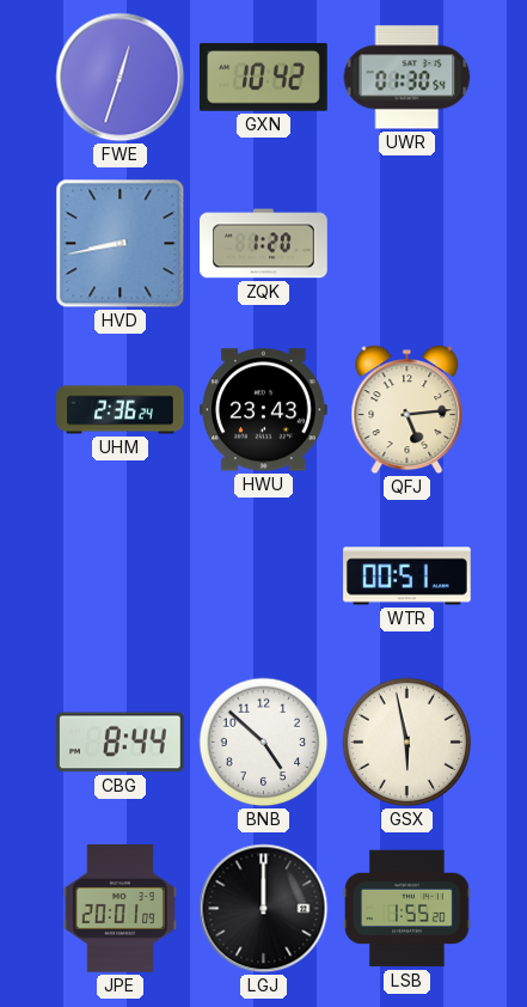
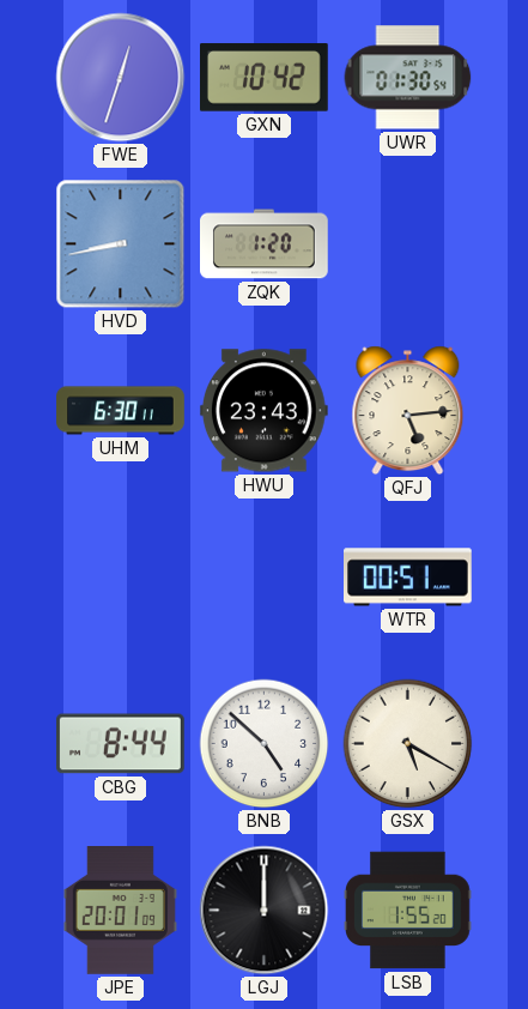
UHM: 2:36 -> 6:30
GSX: 5:58 -> 5:20
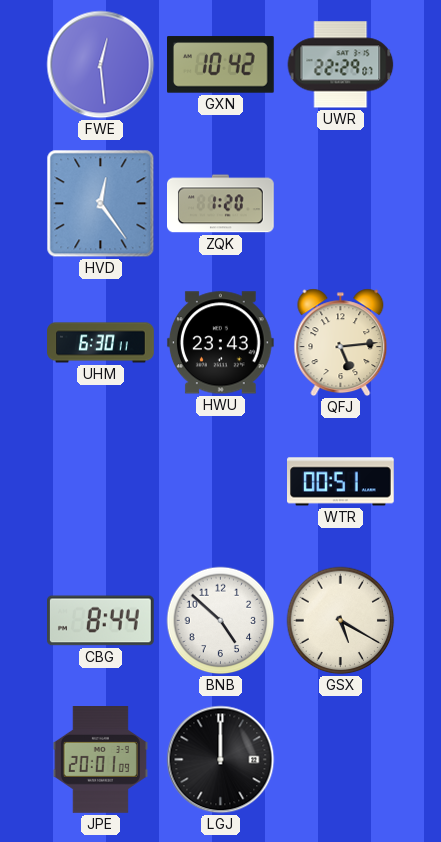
FWE: 12:33 -> 12:29
UWR: 01:30 -> 22:29
HVD: 8:43 -> 12:24
LSB: 1:55 -> none
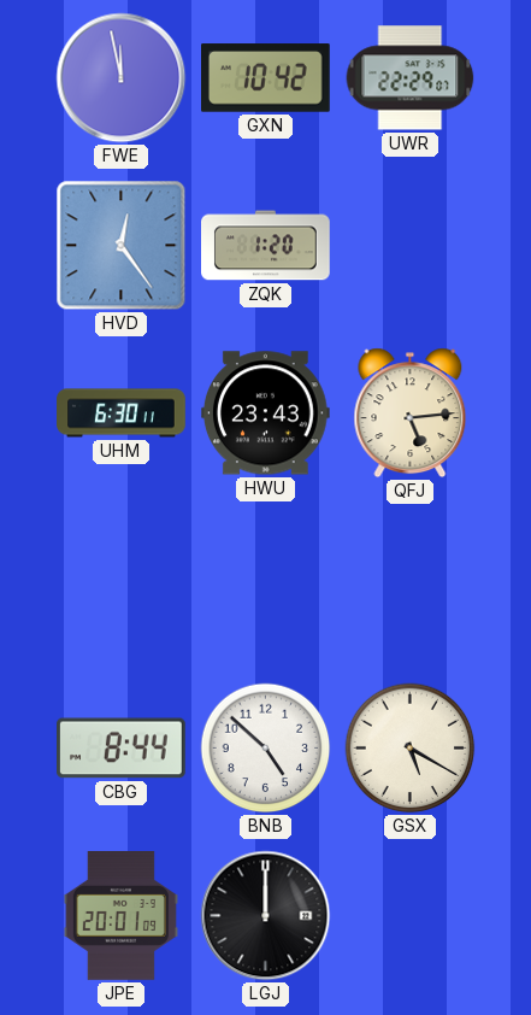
FWE: 12:29 -> 11:58
WTR: 00:51 -> none
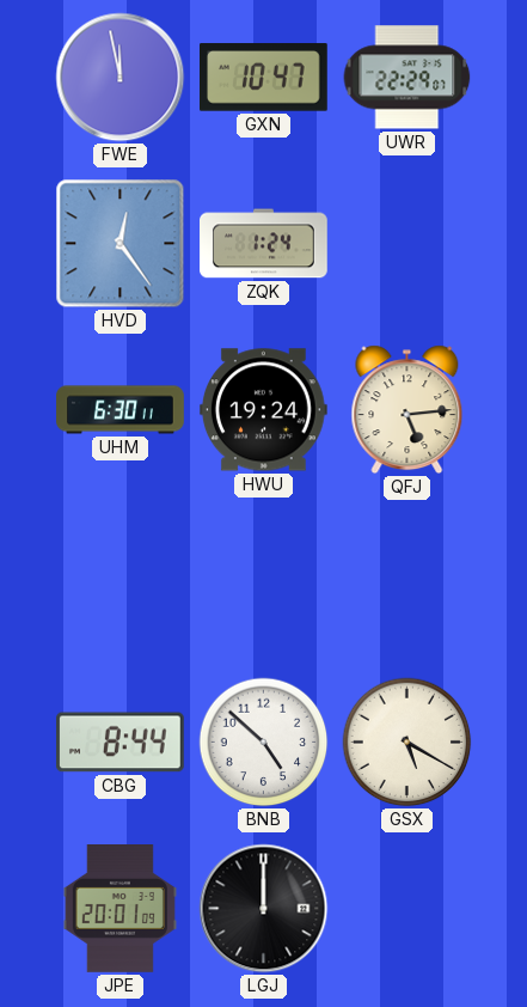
GXN: 10:42 -> 10:47
ZQK: 1:20 -> 1:24
HWU: 23:43 -> 19:24
